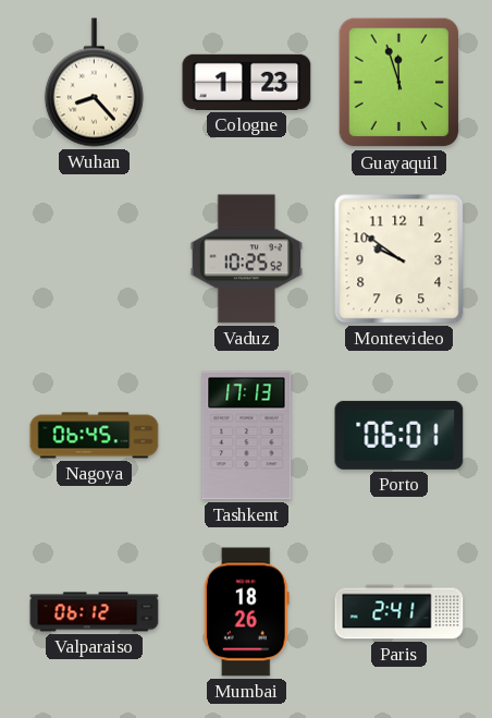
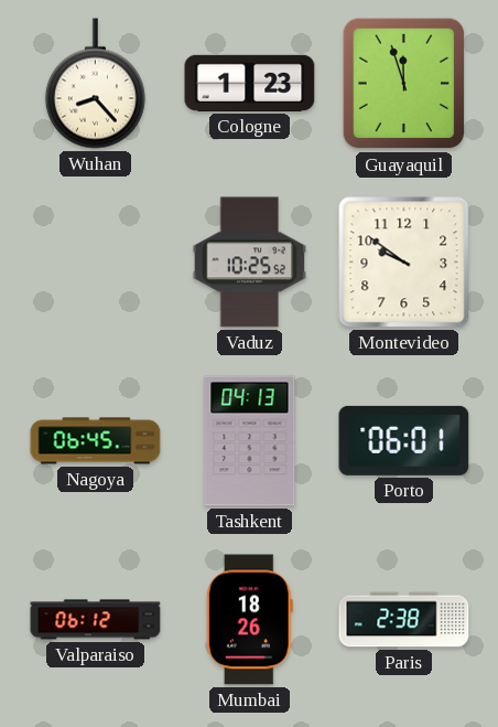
Tashkent: 17:13 -> 04:13
Paris: 2:41 -> 2:38
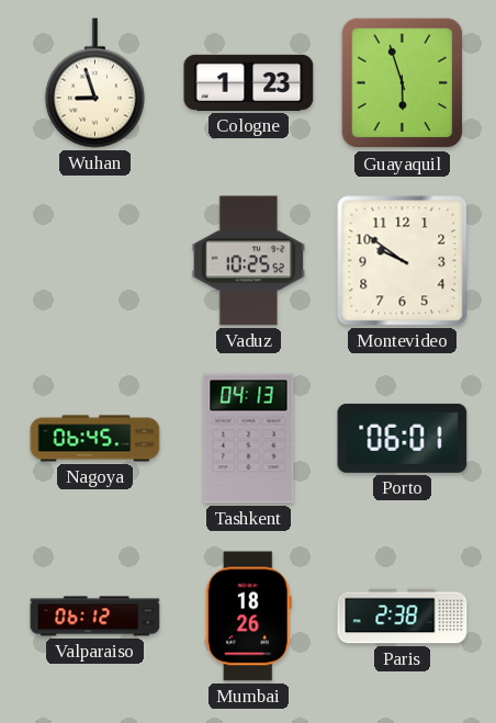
Wuhan: 8:23 -> 8:57
Guayaquil: 11:57 -> 5:57
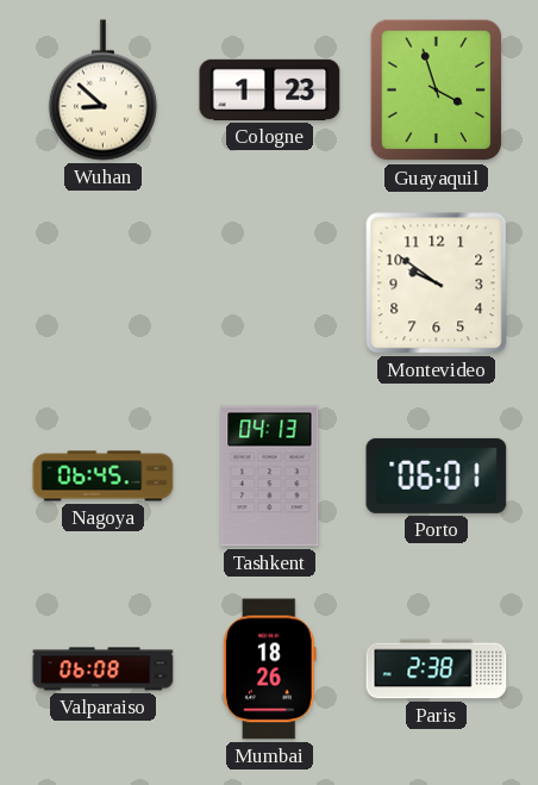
Wuhan: 8:57 -> 8:52
Guayaquil: 5:57 -> 3:57
Vaduz: 10:25 -> none
Valparaiso: 06:12 -> 06:08
